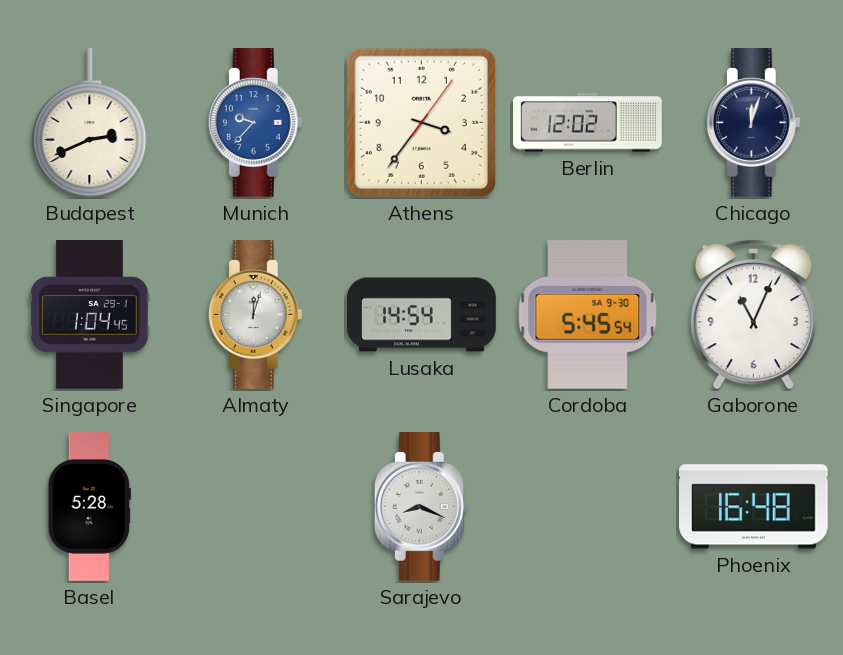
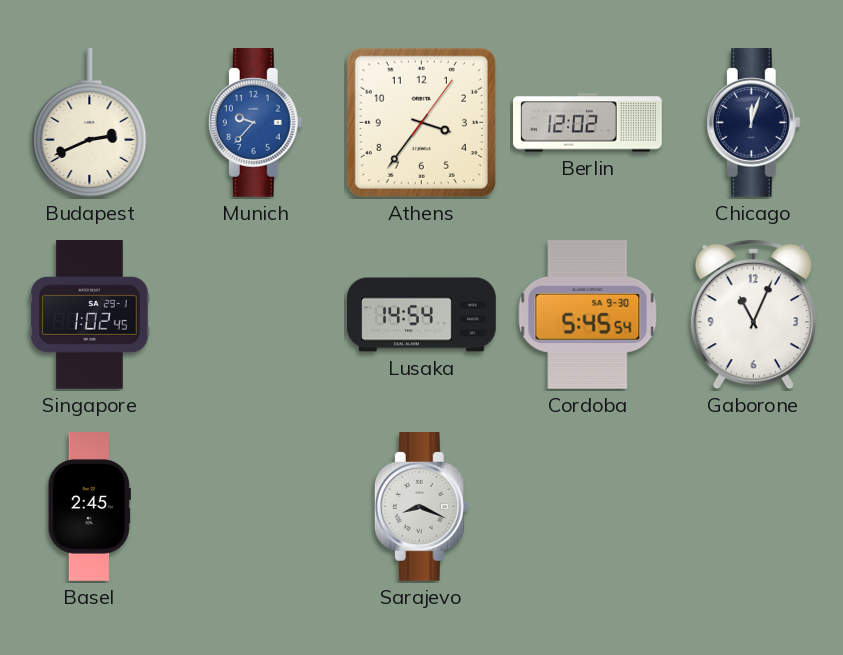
Singapore: 1:04 -> 1:02
Almaty: 12:03 -> none
Basel: 5:28 -> 2:45
Phoenix: 16:48 -> none
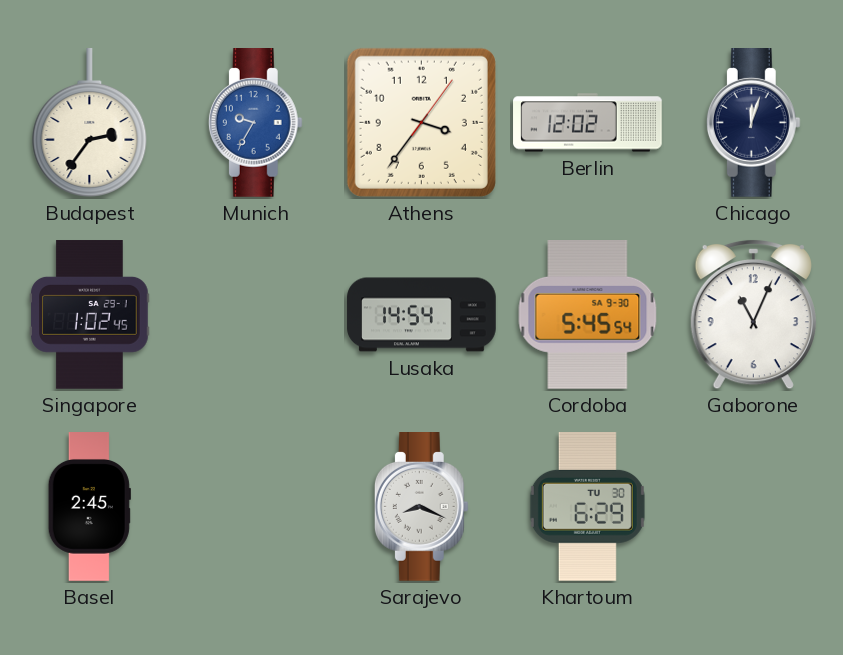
Budapest: 2:41 -> 2:36
Munich: 9:37 -> 9:35
Khartoum: none -> 6:29
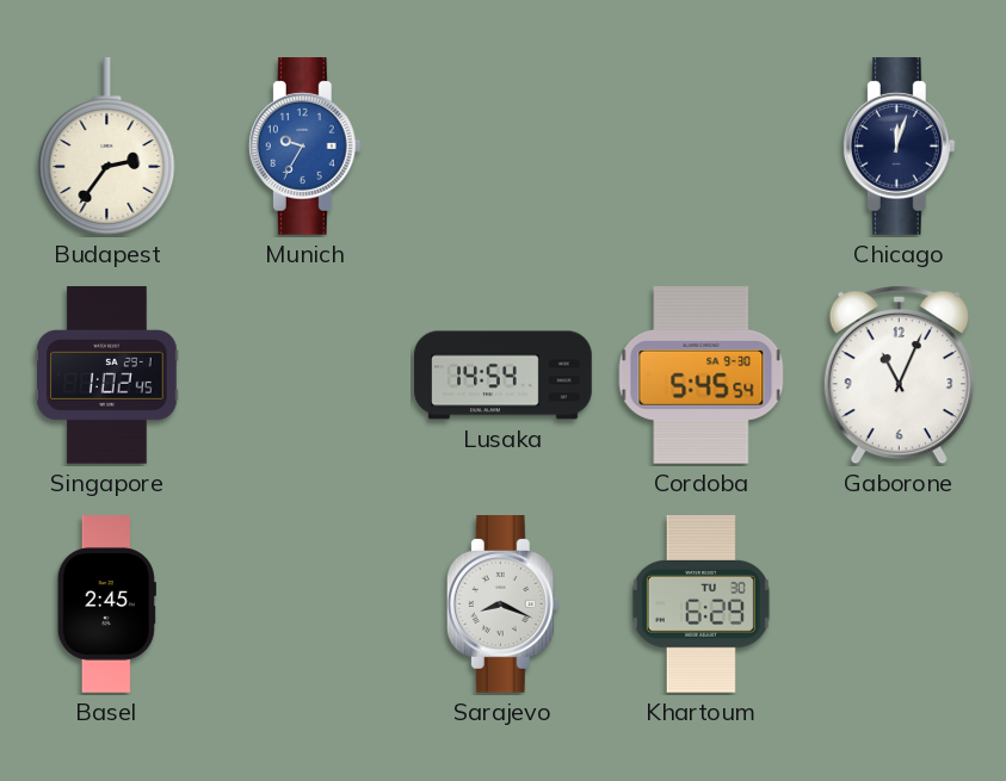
Athens: 3:36 -> none
Berlin: 12:02 -> none
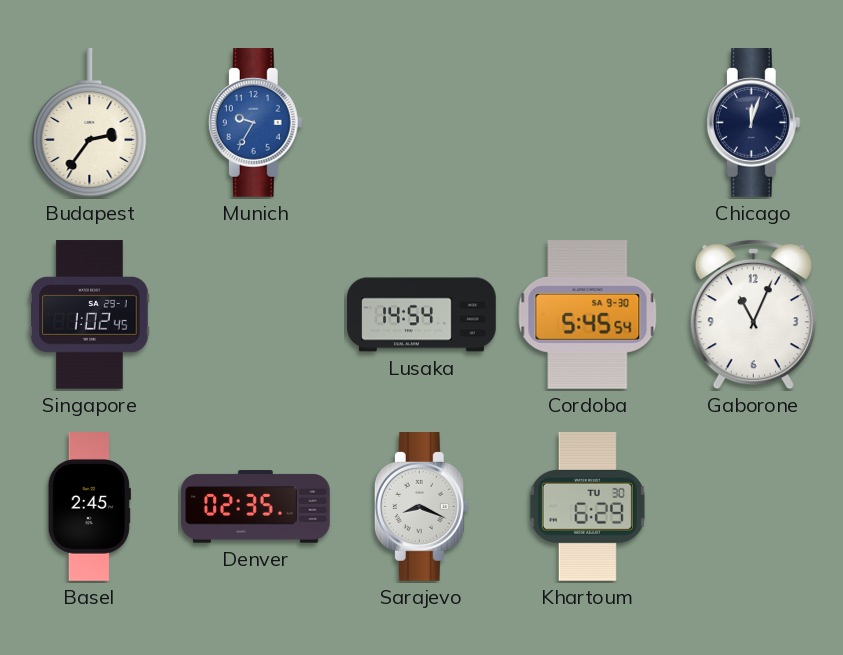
Denver: none -> 02:35
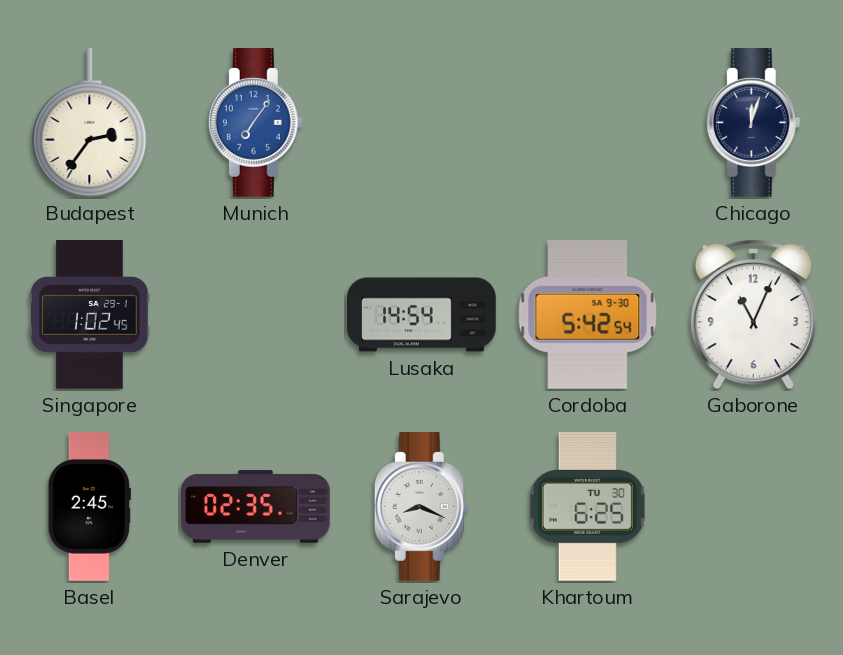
Munich: 9:35 -> 7:06
Cordoba: 5:45 -> 5:42
Khartoum: 6:29 -> 6:25
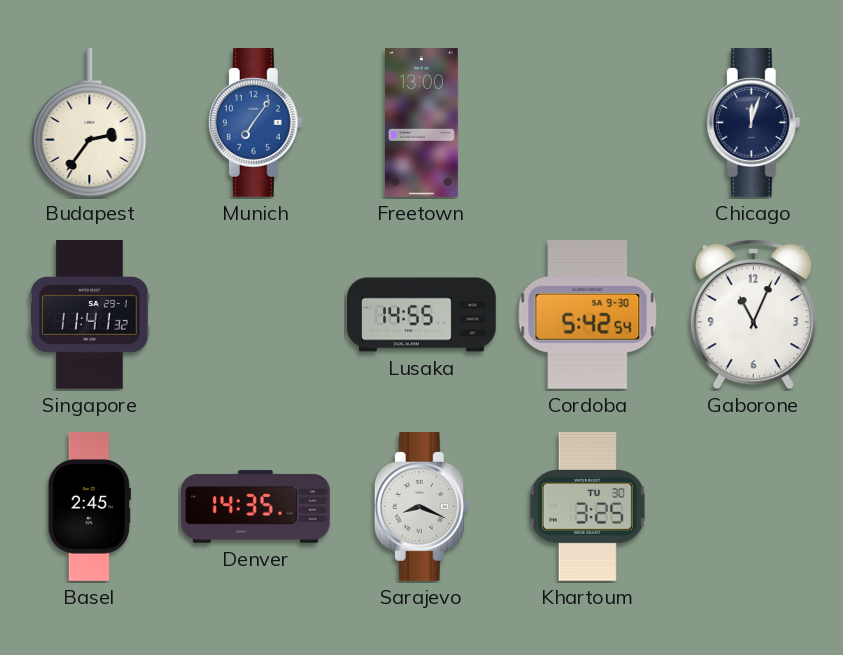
Freetown: none -> 13:00
Singapore: 1:02 -> 11:41
Lusaka: 14:54 -> 14:55
Denver: 02:35 -> 14:35
Khartoum: 6:25 -> 3:25
